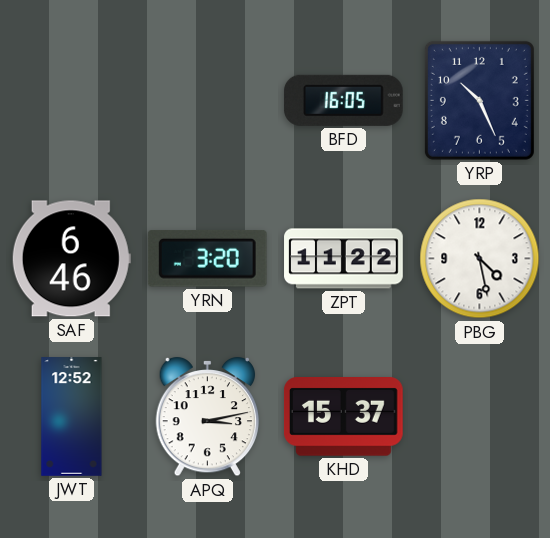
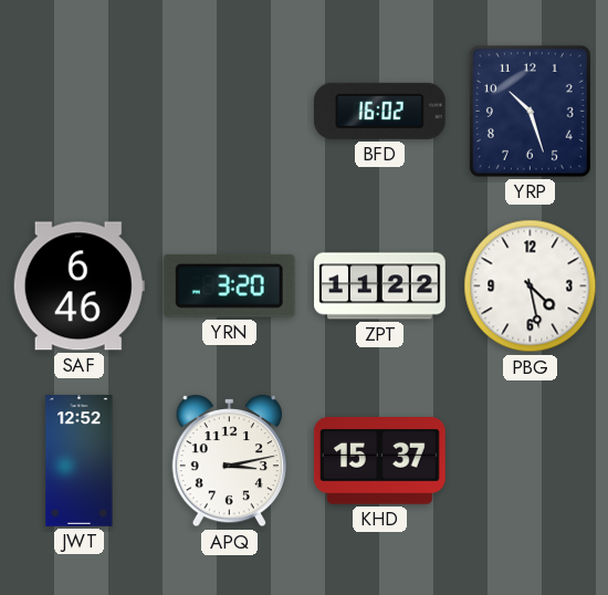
BFD: 16:05 -> 16:02
YRP: 10:26 -> 10:27
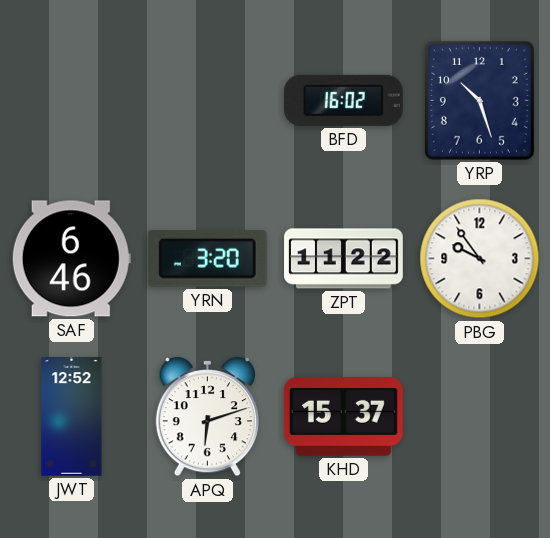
PBG: 4:28 -> 9:54
APQ: 3:13 -> 6:12
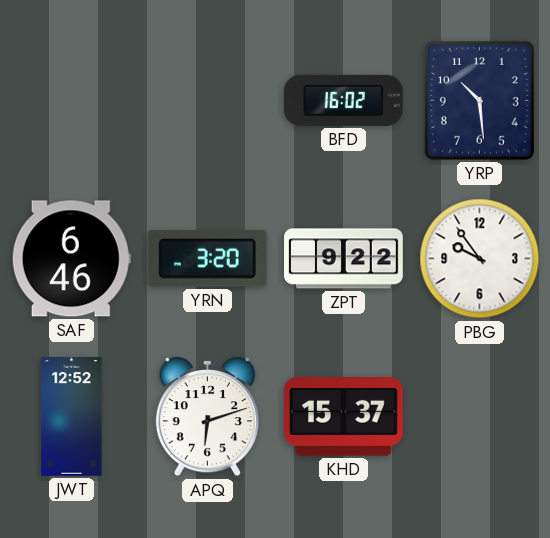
YRP: 10:27 -> 10:29
ZPT: 11:22 -> 9:22
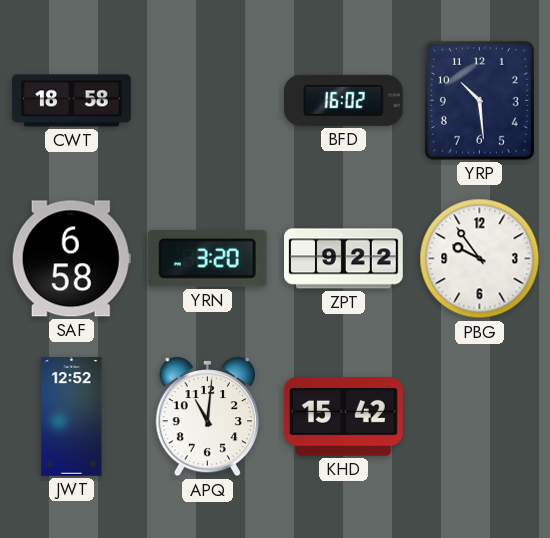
CWT: none -> 18:58
SAF: 6:46 -> 6:58
APQ: 6:12 -> 11:01
KHD: 15:37 -> 15:42
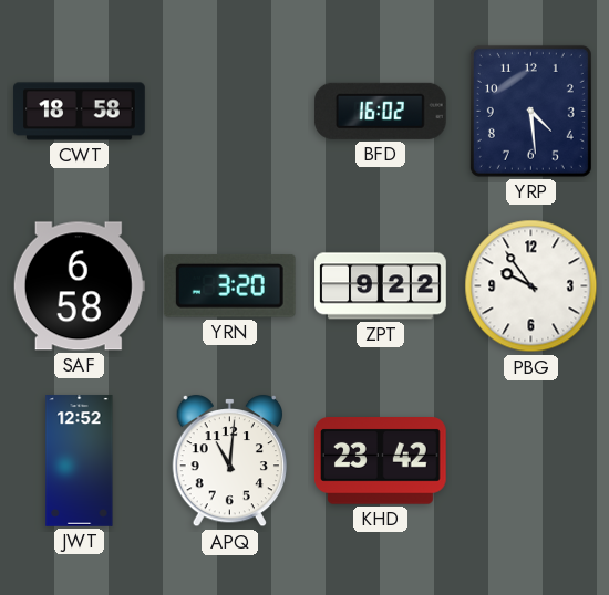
YRP: 10:29 -> 4:29
KHD: 15:42 -> 23:42
